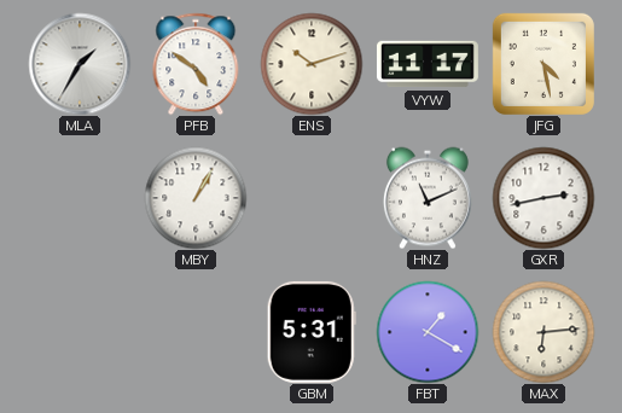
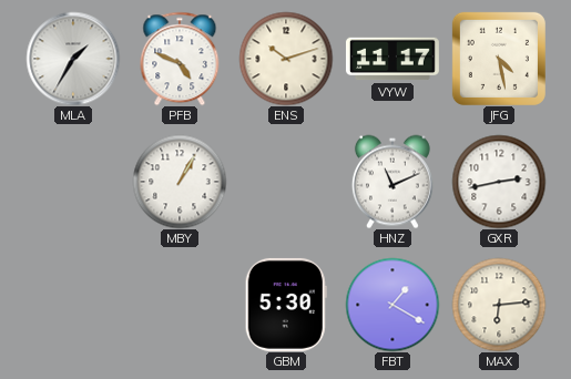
PFB: 4:51 -> 4:49
GBM: 5:31 -> 5:30
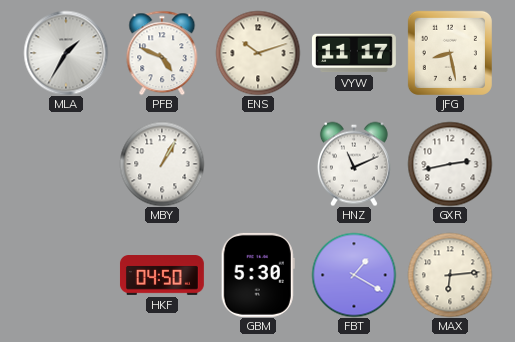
JFG: 4:28 -> 8:28
HKF: none -> 04:50
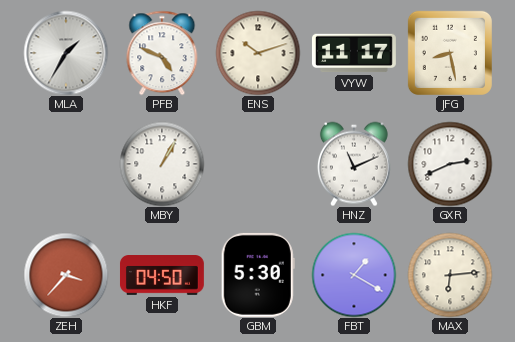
GXR: 2:43 -> 2:41
ZEH: none -> 3:37
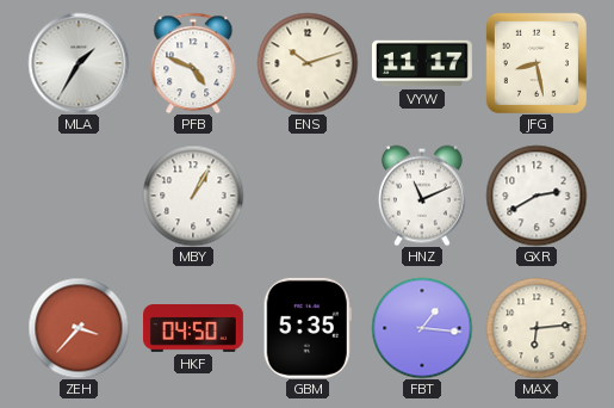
GXR: 2:41 -> 2:40
GBM: 5:30 -> 5:35
FBT: 1:20 -> 1:16
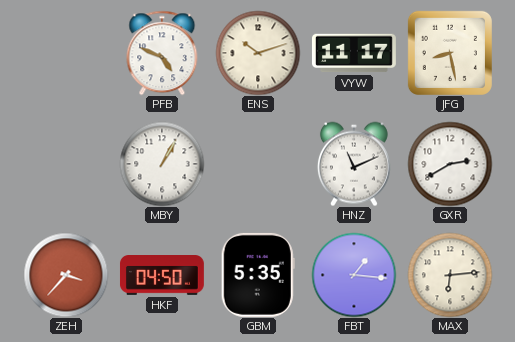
MLA: 1:35 -> none
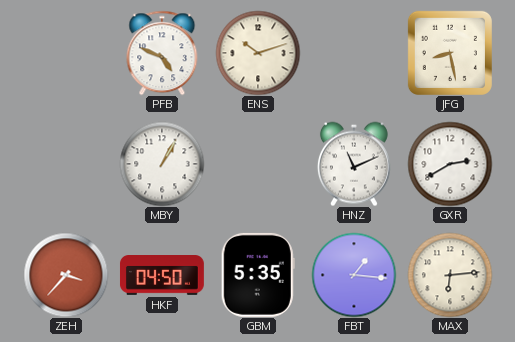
VYW: 11:17 -> none
